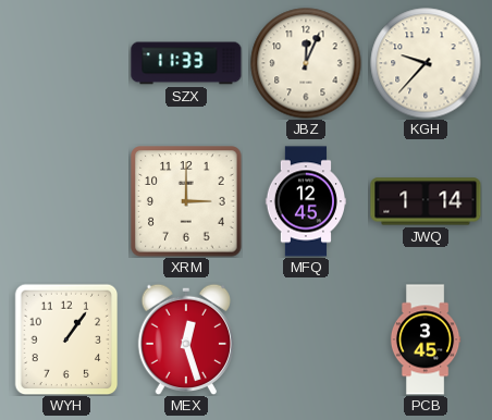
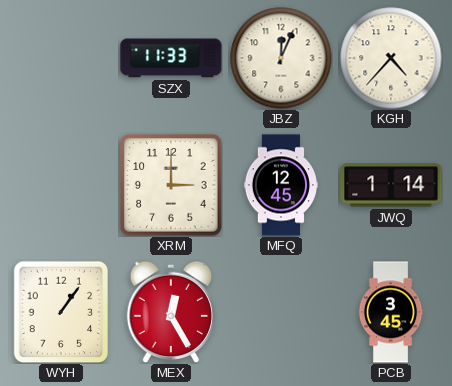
KGH: 9:37 -> 4:37
MEX: 12:27 -> 12:25
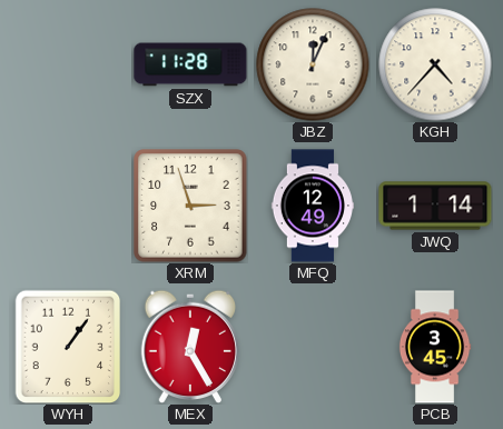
SZX: 11:33 -> 11:28
XRM: 3:00 -> 2:57
MFQ: 12:45 -> 12:49
